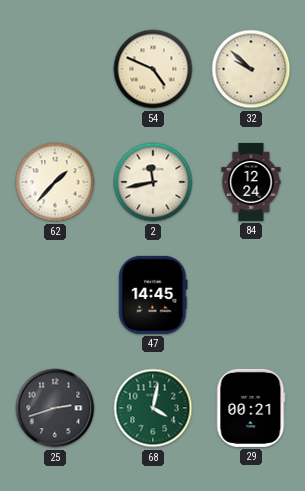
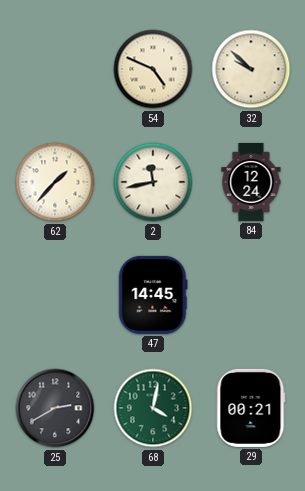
25: 2:42 -> 2:40
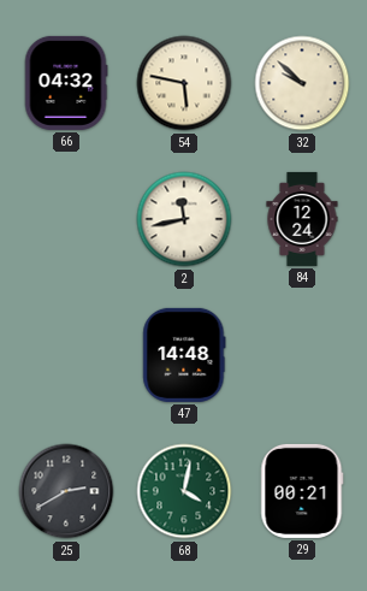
66: none -> 04:32
54: 4:49 -> 5:47
62: 1:37 -> none
47: 14:45 -> 14:48
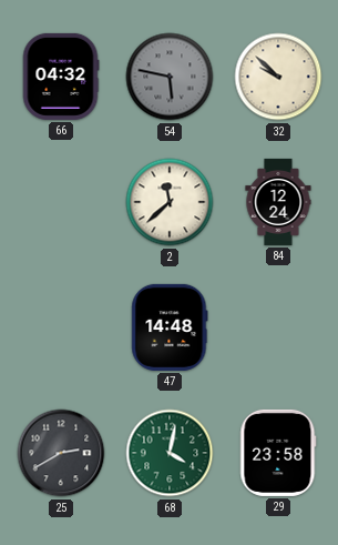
54 dial: cream -> grey
2: 11:43 -> 11:38
29: 00:21 -> 23:58
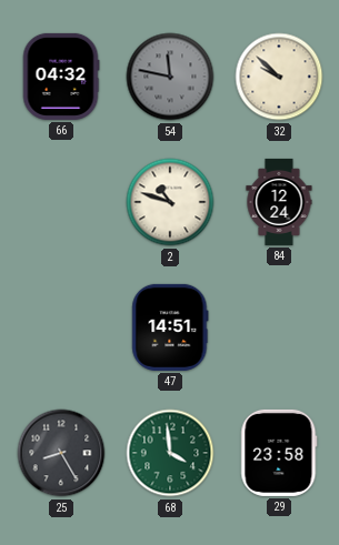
54: 5:47 -> 11:47
2: 11:38 -> 10:48
47: 14:48 -> 14:51
25: 2:40 -> 8:25
68: 4:02 -> 3:59
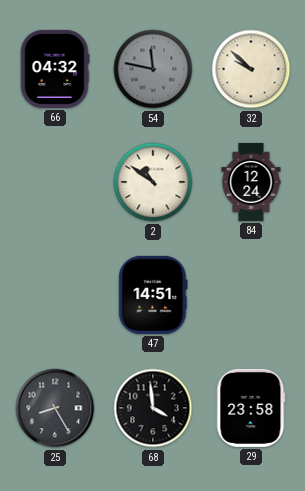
2: 10:48 -> 10:51
68 dial: green -> black
